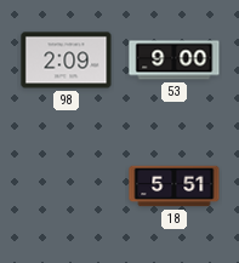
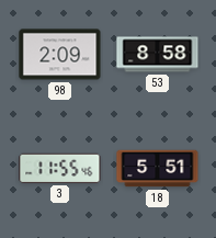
53: 9:00 -> 8:58
3: none -> 11:55
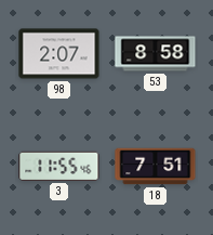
98: 2:09 -> 2:07
18: 5:51 -> 7:51
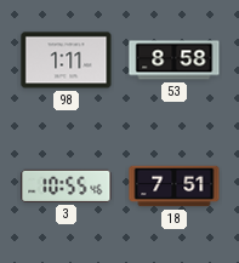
98: 2:07 -> 1:11
3: 11:55 -> 10:55
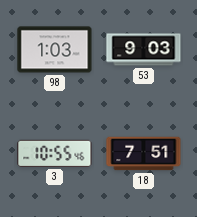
98: 1:11 -> 1:03
53: 8:58 -> 9:03
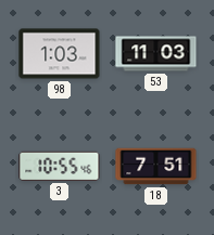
53: 9:03 -> 11:03
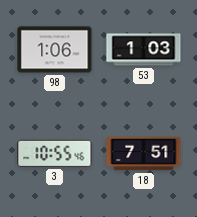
98: 1:03 -> 1:06
53: 11:03 -> 1:03
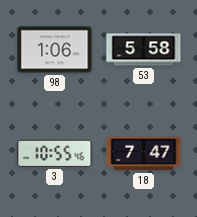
53: 1:03 -> 5:58
18: 7:51 -> 7:47
